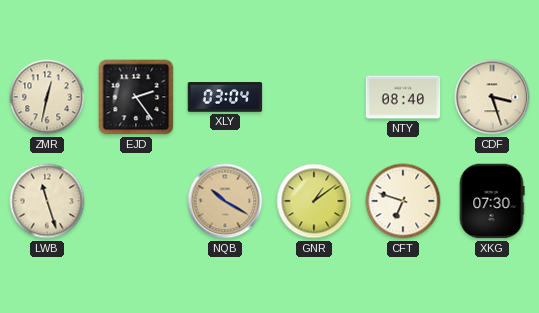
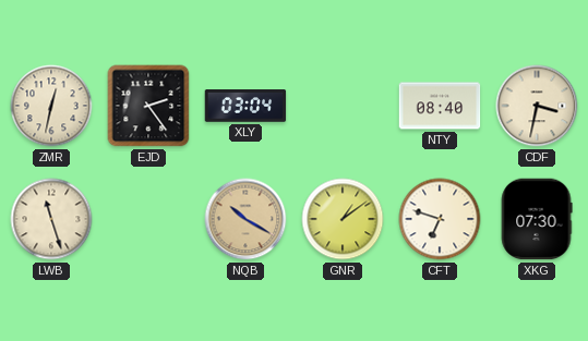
CDF: 3:27 -> 3:32
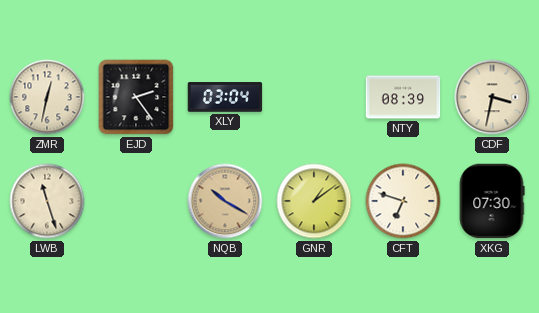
NTY: 08:40 -> 08:39
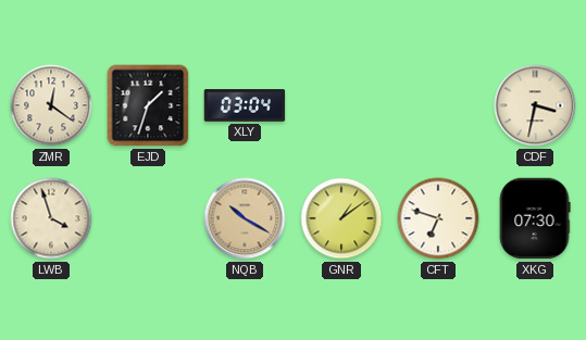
ZMR: 12:32 -> 12:21
EJD: 2:24 -> 1:33
NTY: 08:39 -> none
LWB: 11:27 -> 3:57
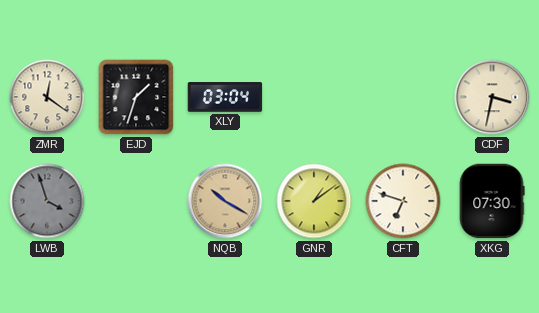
LWB dial: cream -> grey
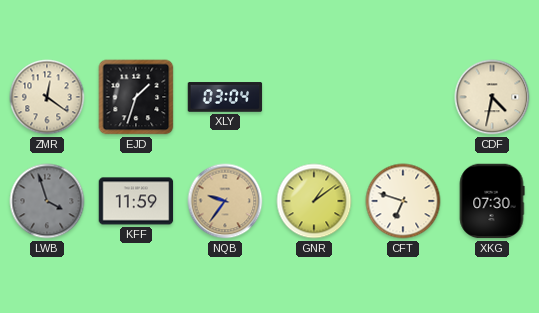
CDF: 3:32 -> 4:32
KFF: none -> 11:59
NQB: 10:20 -> 9:36
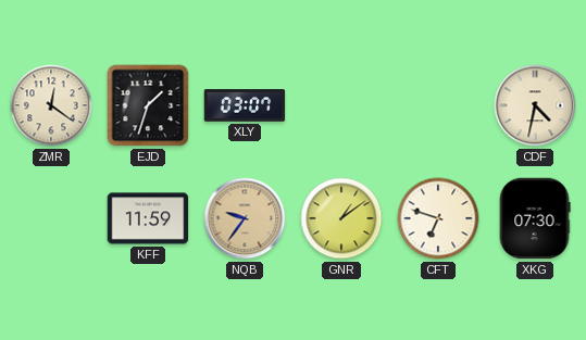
XLY: 03:04 -> 03:07
LWB: 3:57 -> none
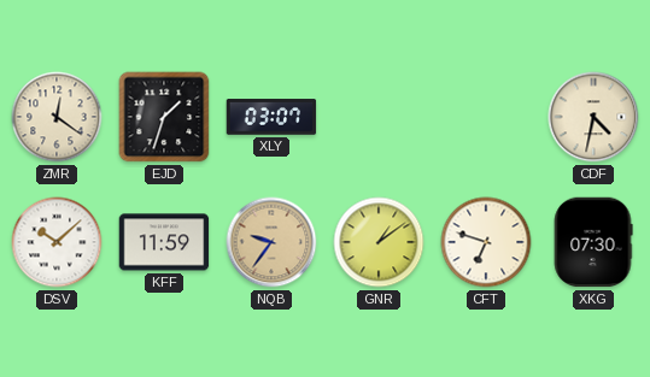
DSV: none -> 10:08
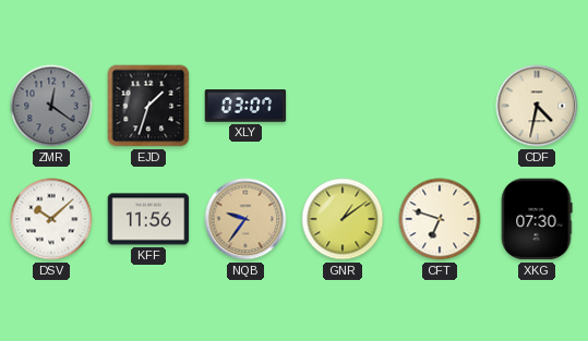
ZMR dial: cream -> grey
KFF: 11:59 -> 11:56
